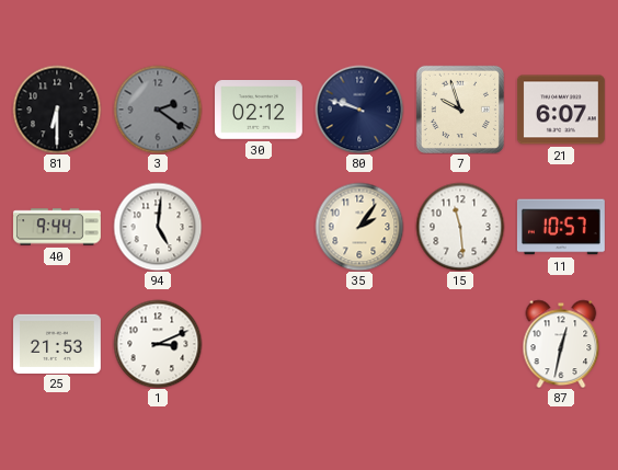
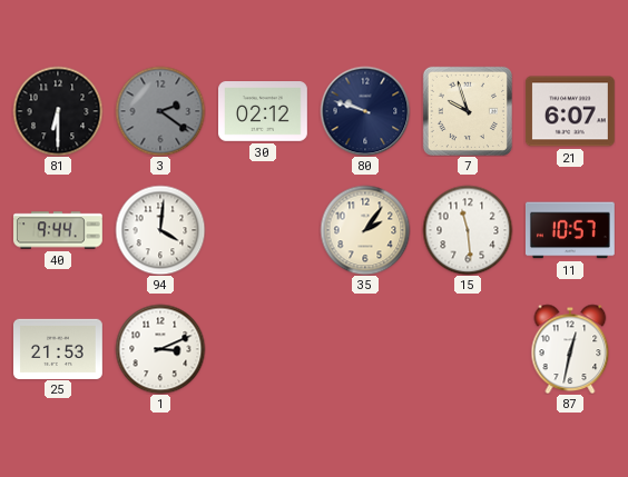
94: 5:01 -> 4:01
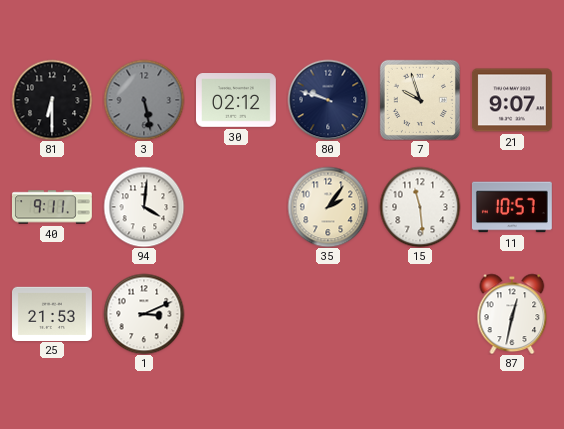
3: 2:21 -> 5:28
21: 6:07 -> 9:07
40: 9:44 -> 9:11
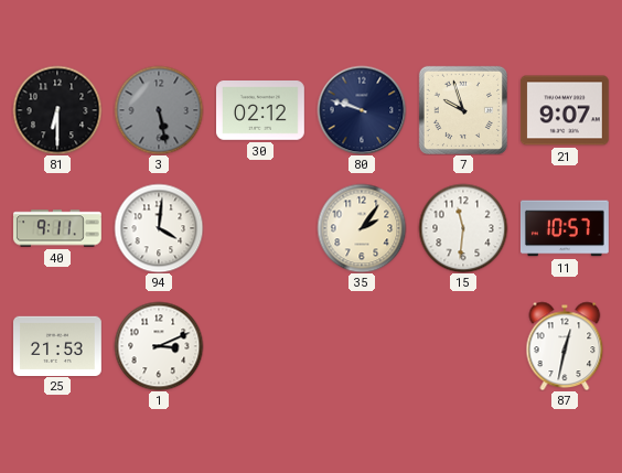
15: 11:29 -> 11:31
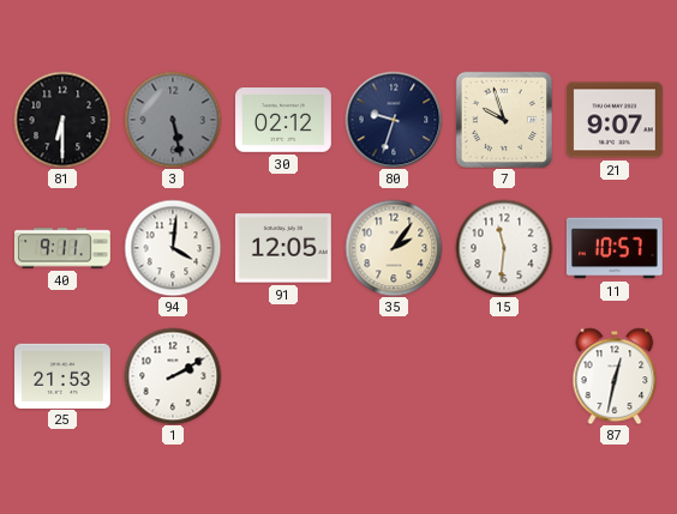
80: 9:48 -> 9:33
91: none -> 12:05
1: 3:11 -> 2:10
